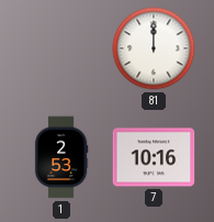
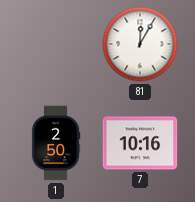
81: 12:00 -> 12:05
1: 2:53 -> 2:50
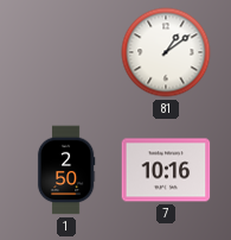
81: 12:05 -> 1:09
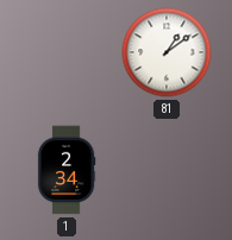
1: 2:50 -> 2:34
7: 10:16 -> none
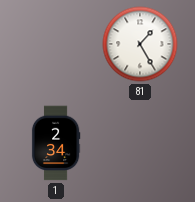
81: 1:09 -> 1:25
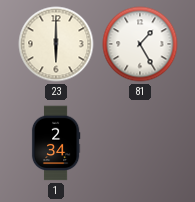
23: none -> 6:00
